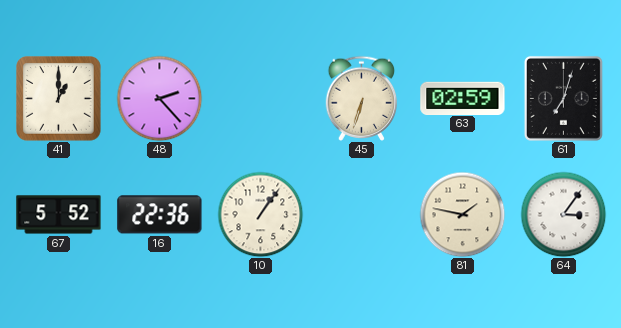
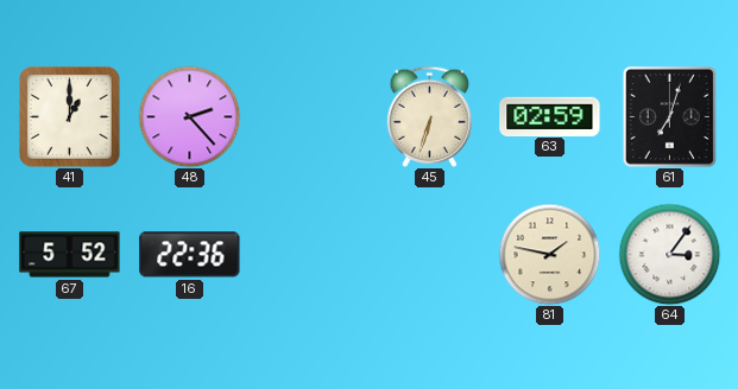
10: 1:06 -> none
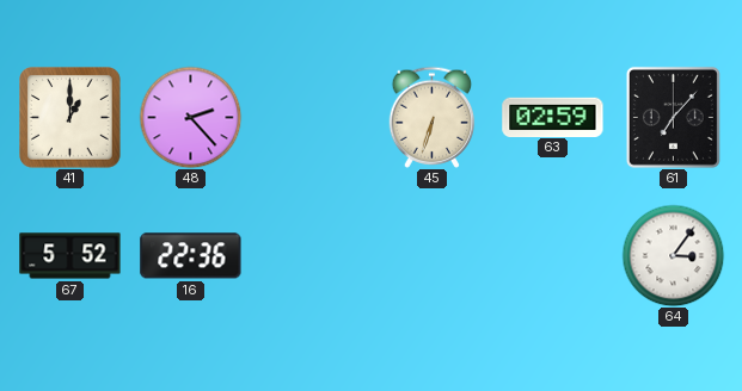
61: 7:03 -> 7:07
81: 1:47 -> none
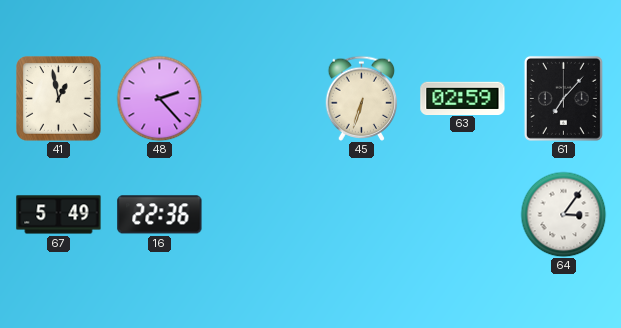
41: 1:00 -> 12:58
67: 5:52 -> 5:49
